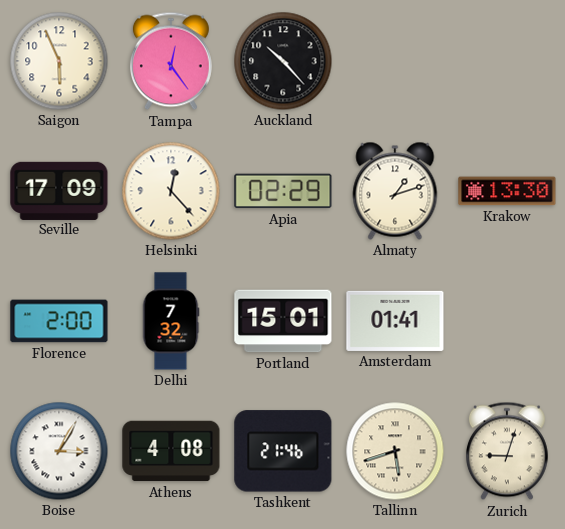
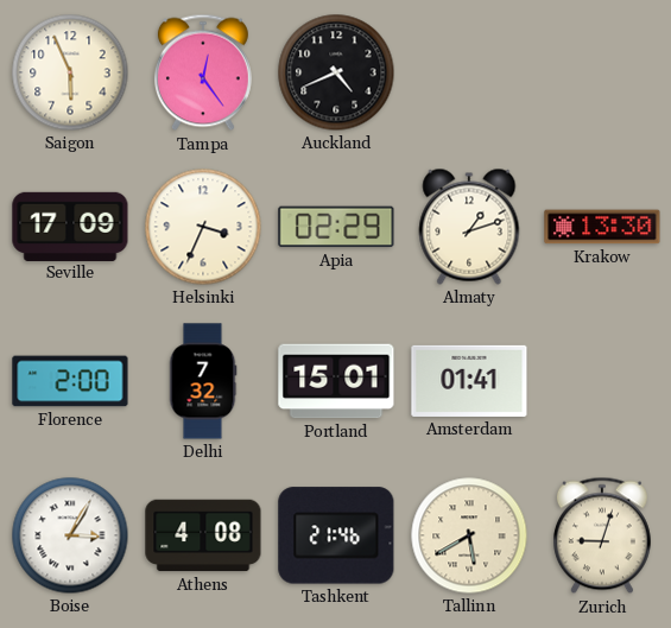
Auckland: 10:23 -> 4:41
Helsinki: 12:23 -> 3:34
Tallinn: 5:42 -> 5:40
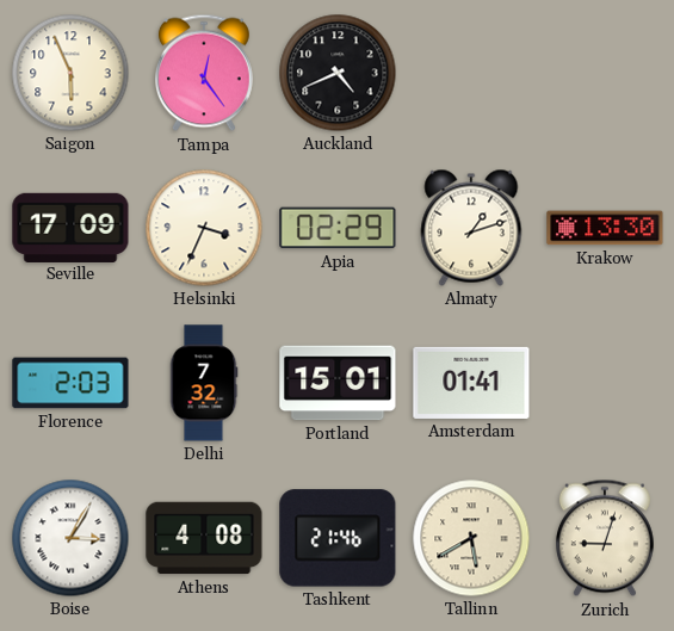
Florence: 2:00 -> 2:03
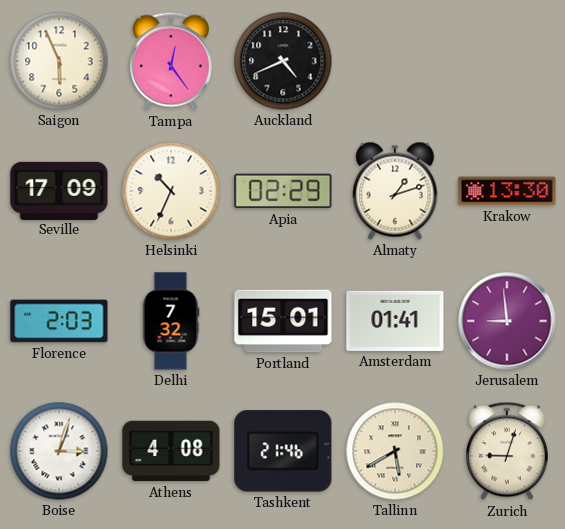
Helsinki: 3:34 -> 10:34
Jerusalem: none -> 8:59
Boise: 3:05 -> 3:03
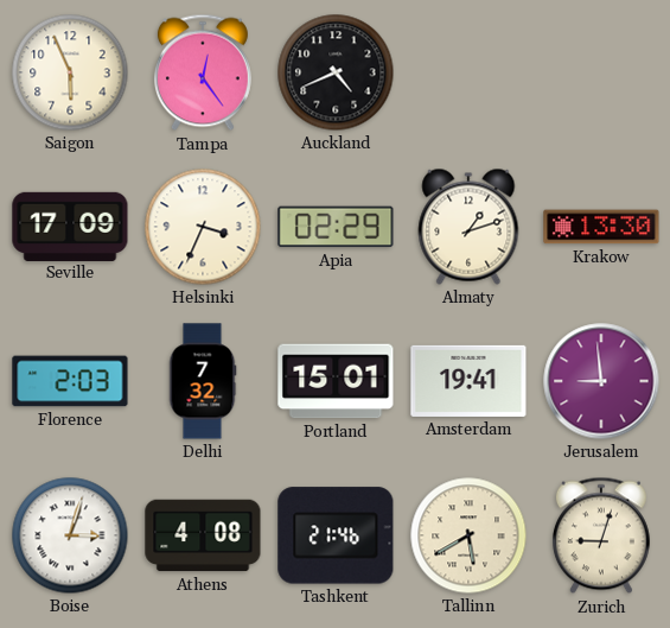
Helsinki: 10:34 -> 3:34
Amsterdam: 01:41 -> 19:41
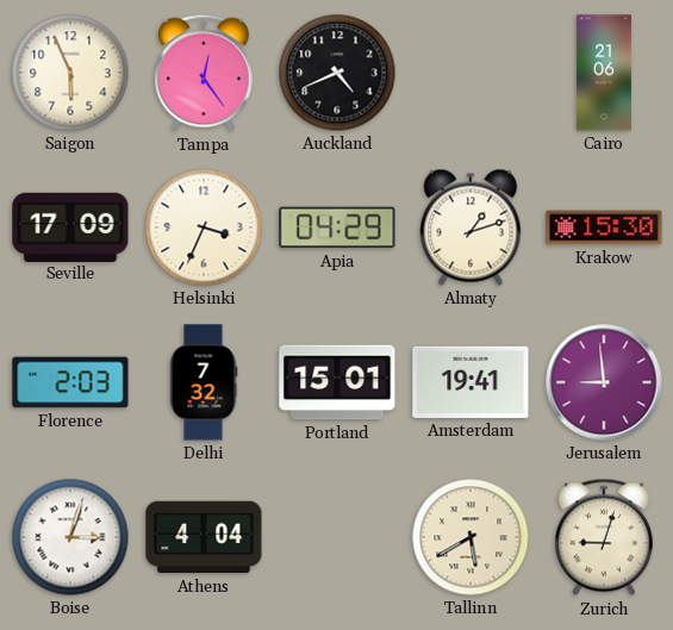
Cairo: none -> 21:06
Apia: 02:29 -> 04:29
Krakow: 13:30 -> 15:30
Athens: 4:08 -> 4:04
Tashkent: 21:46 -> none
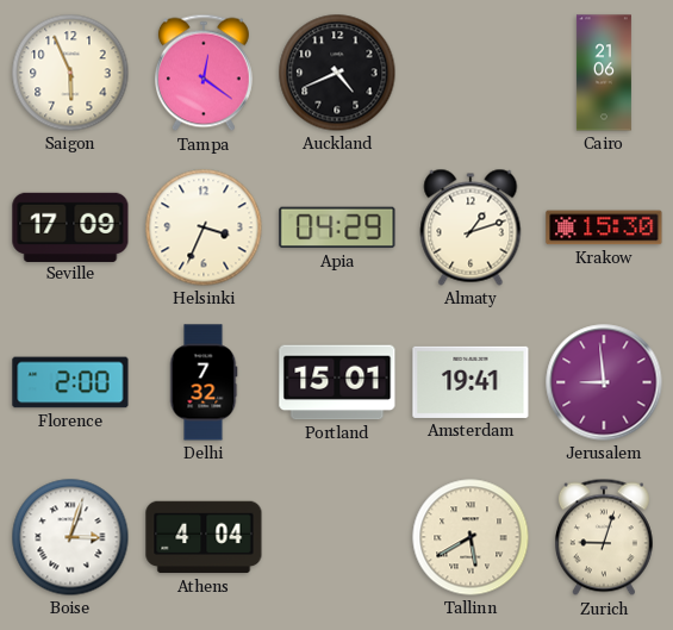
Tampa: 12:24 -> 12:21
Florence: 2:03 -> 2:00
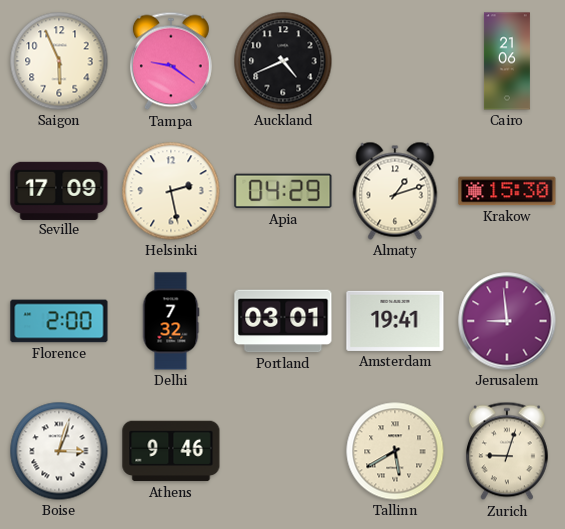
Tampa: 12:21 -> 9:21
Helsinki: 3:34 -> 2:28
Portland: 15:01 -> 03:01
Athens: 4:04 -> 9:46
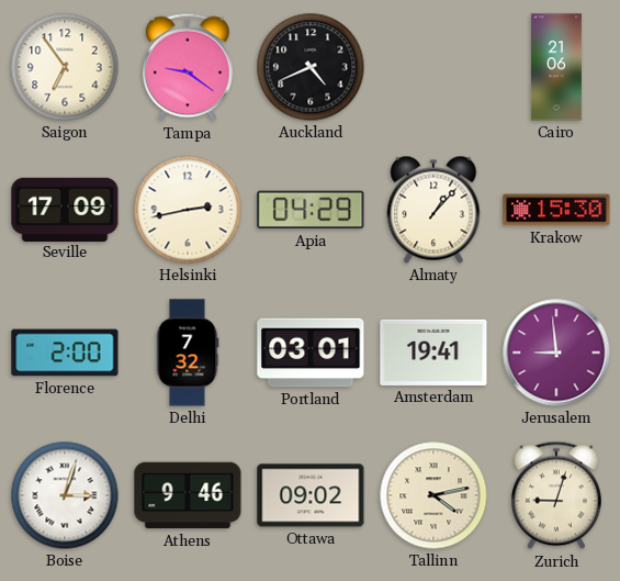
Saigon: 5:56 -> 6:54
Helsinki: 2:28 -> 2:43
Almaty: 1:12 -> 1:07
Ottawa: none -> 09:02
Tallinn: 5:40 -> 4:13
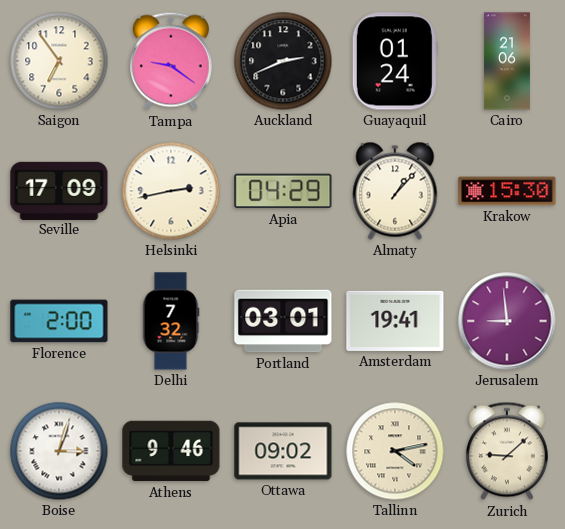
Auckland: 4:41 -> 2:41
Guayaquil: none -> 01:24
Zurich: 9:03 -> 9:08
